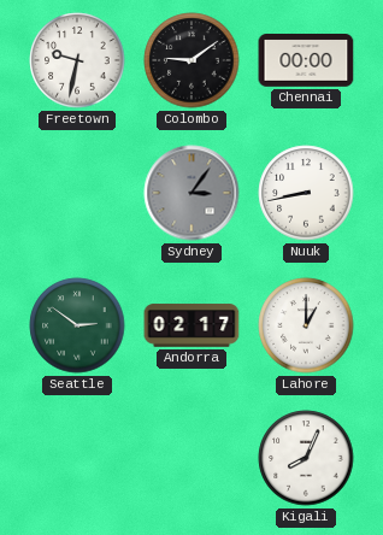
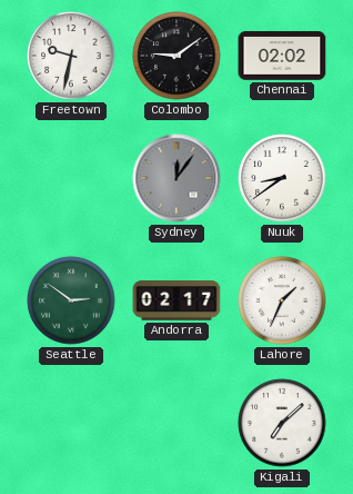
Chennai: 00:00 -> 02:02
Sydney: 3:06 -> 12:06
Nuuk: 8:43 -> 8:39
Lahore: 1:00 -> 1:34
Kigali: 8:04 -> 7:08
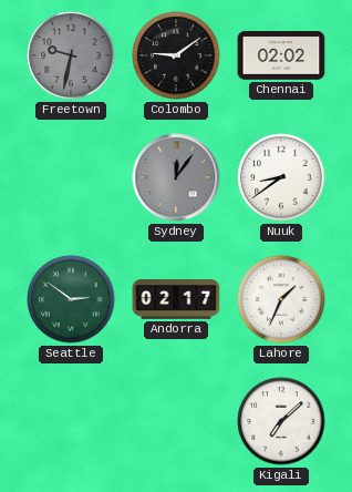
Freetown dial: white -> grey
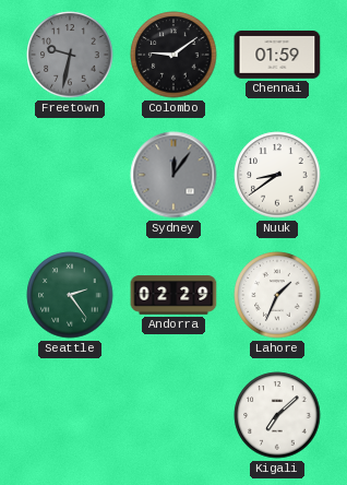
Chennai: 02:02 -> 01:59
Seattle: 2:51 -> 2:24
Andorra: 02:17 -> 02:29
